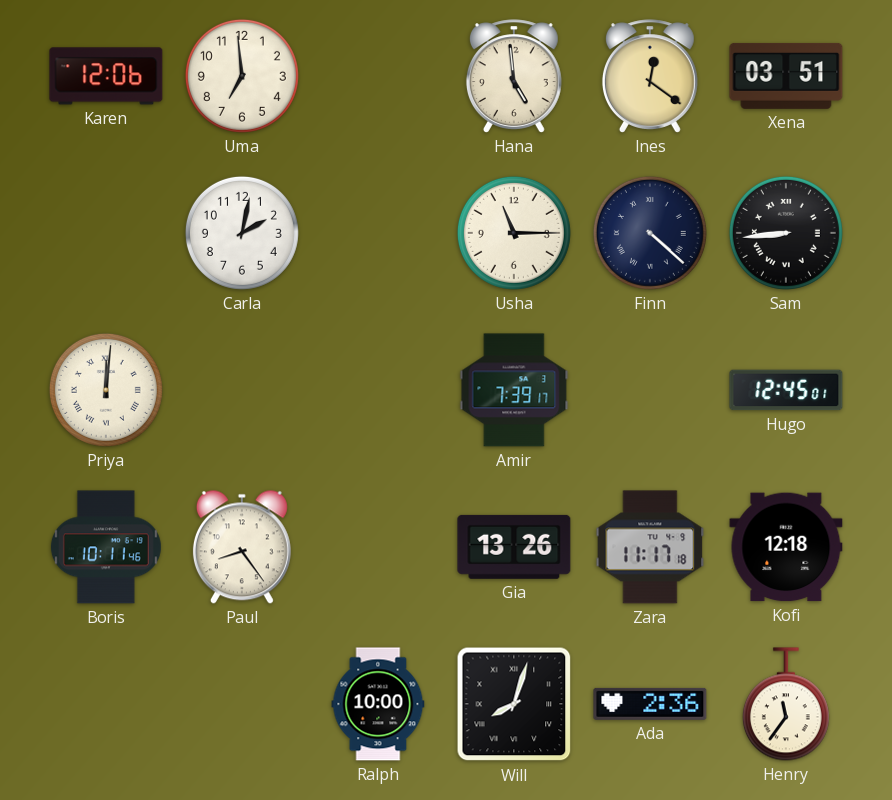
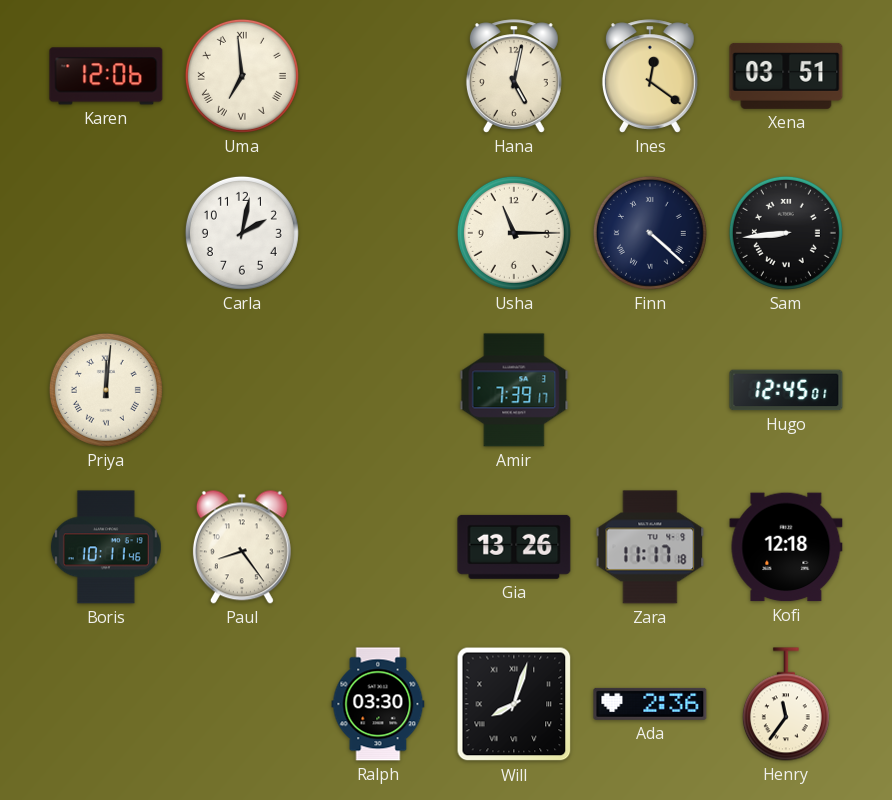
Uma numerals: Arabic -> Roman
Hana: 4:59 -> 5:02
Ralph: 10:00 -> 03:30
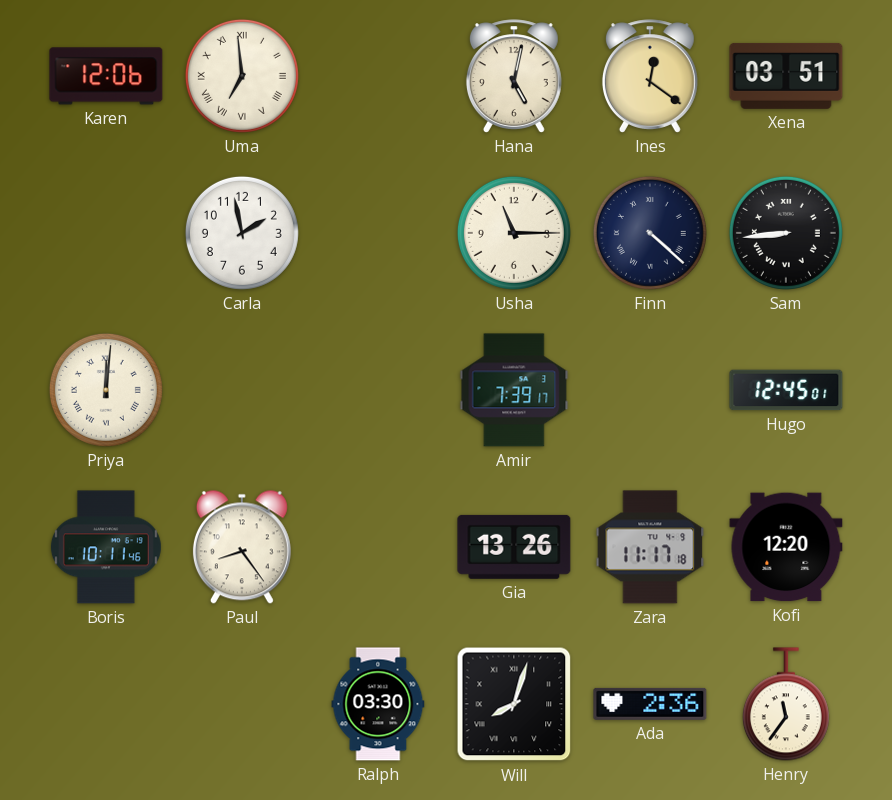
Carla: 2:02 -> 1:58
Kofi: 12:18 -> 12:20
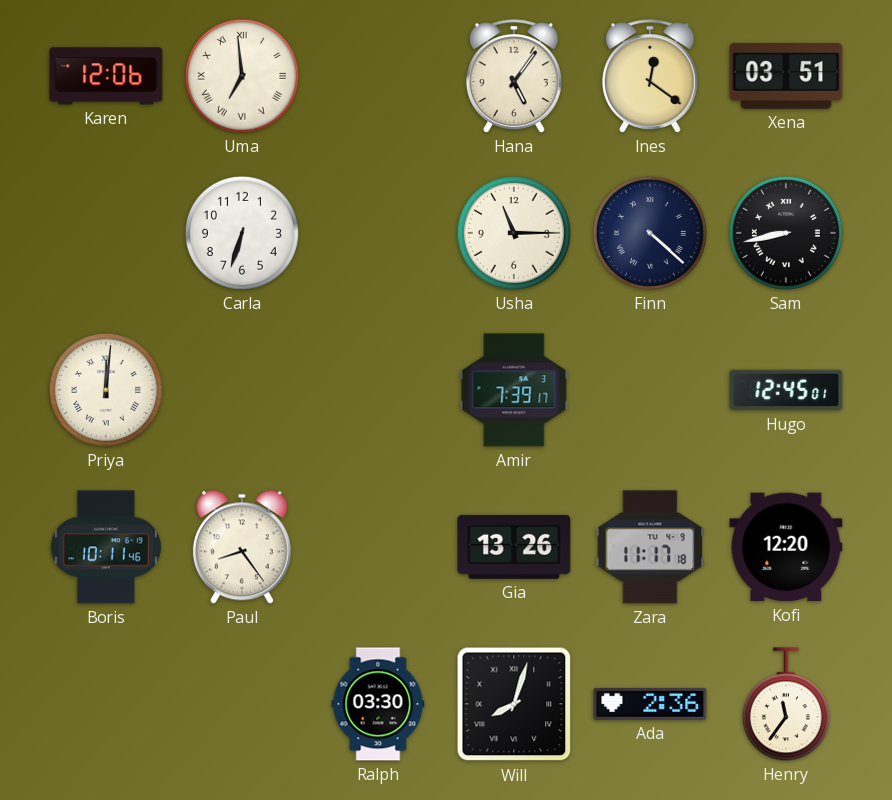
Hana: 5:02 -> 5:06
Carla: 1:58 -> 6:33
Sam: 8:44 -> 8:43
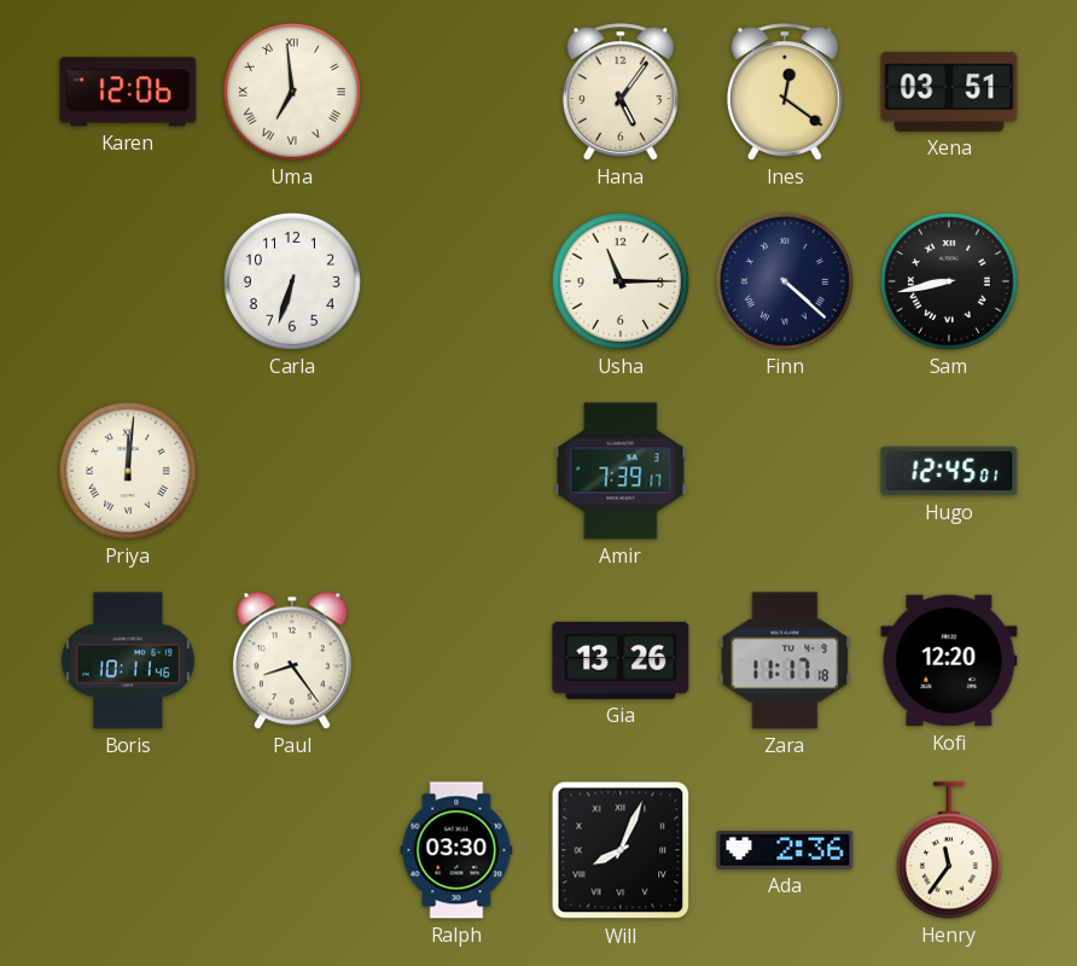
Will: 8:03 -> 8:04
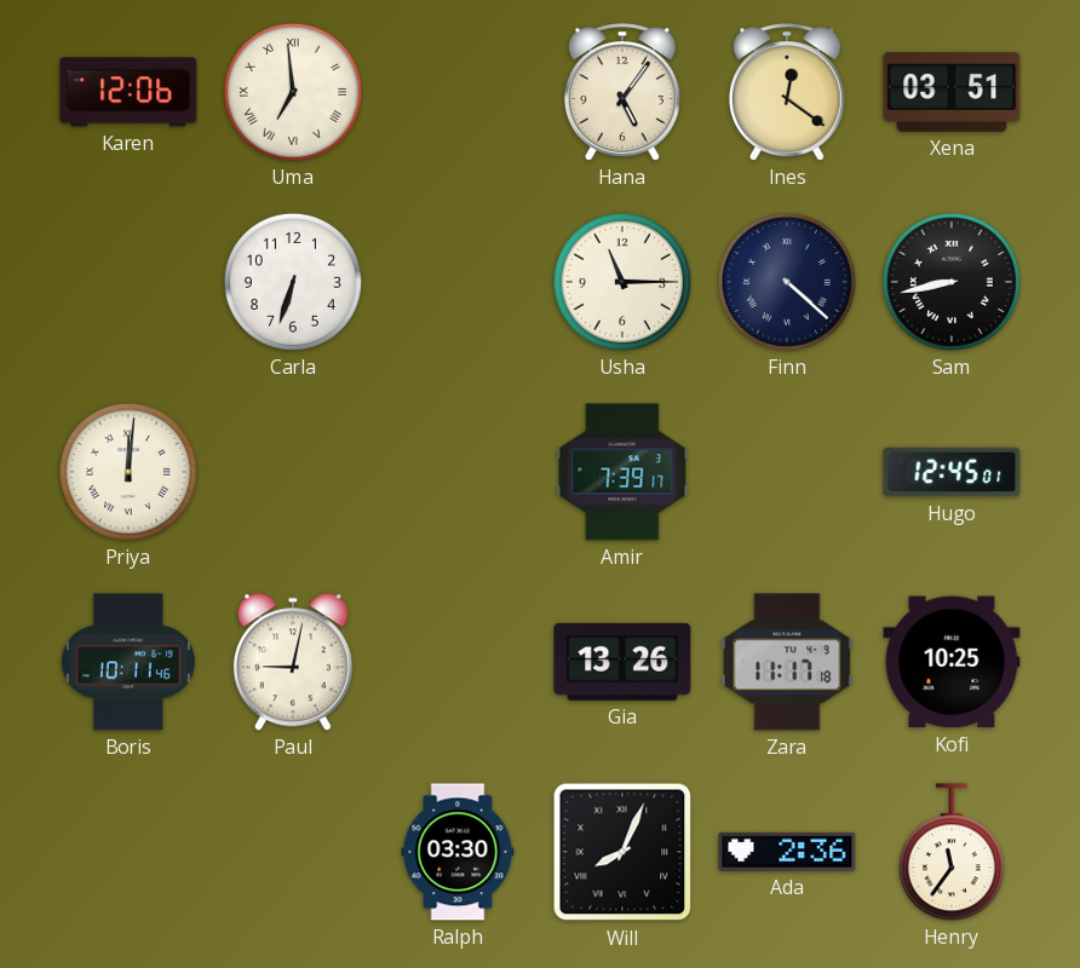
Paul: 8:24 -> 9:02
Kofi: 12:20 -> 10:25
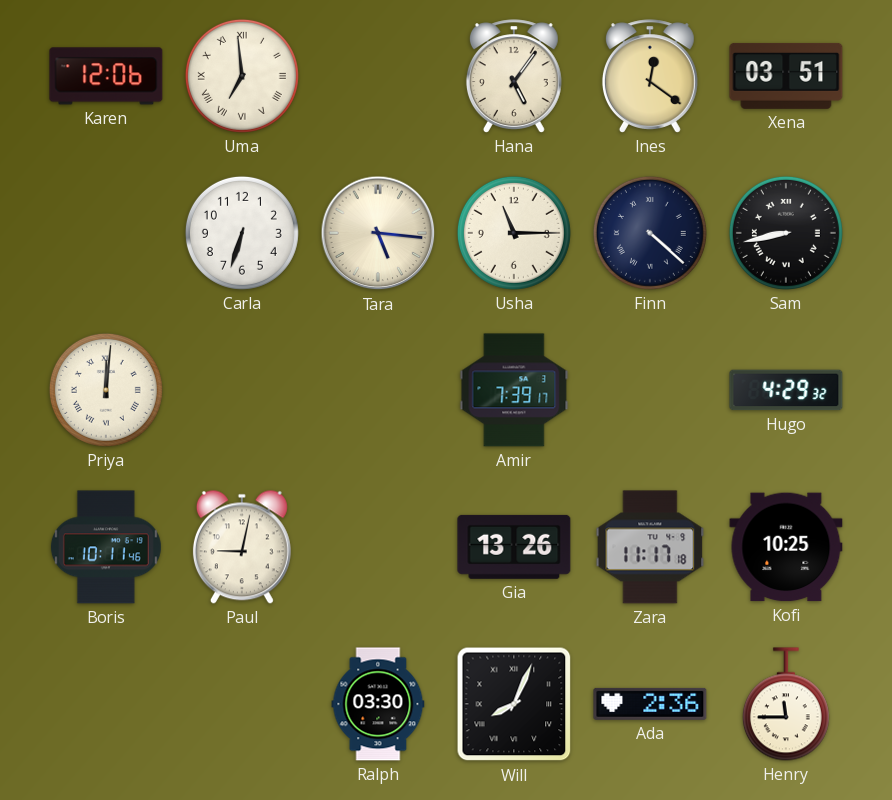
Tara: none -> 5:16
Hugo: 12:45 -> 4:29
Henry: 11:36 -> 11:45
